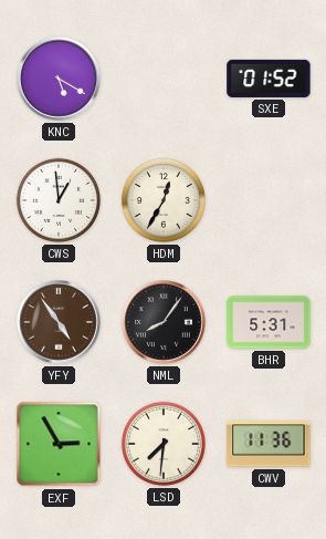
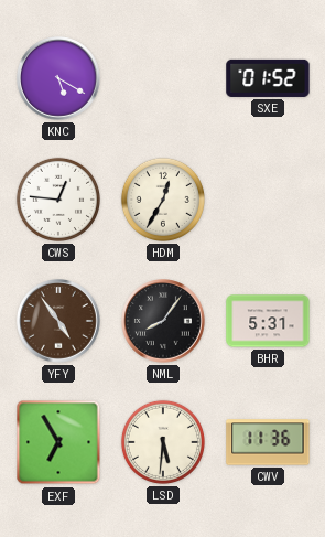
CWS: 12:59 -> 12:46
EXF: 2:55 -> 6:55
LSD: 7:31 -> 5:31
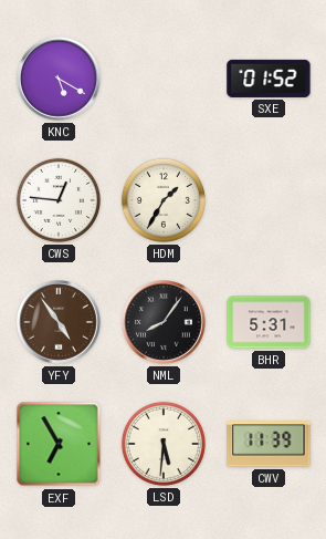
HDM: 12:35 -> 1:35
CWV: 11:36 -> 11:39
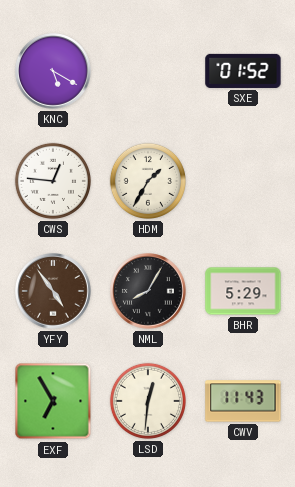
NML: 8:06 -> 8:05
BHR: 5:31 -> 5:29
LSD: 5:31 -> 12:31
CWV: 11:39 -> 11:43
